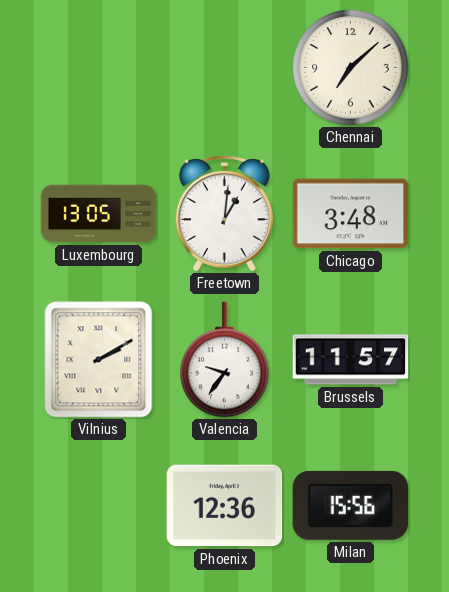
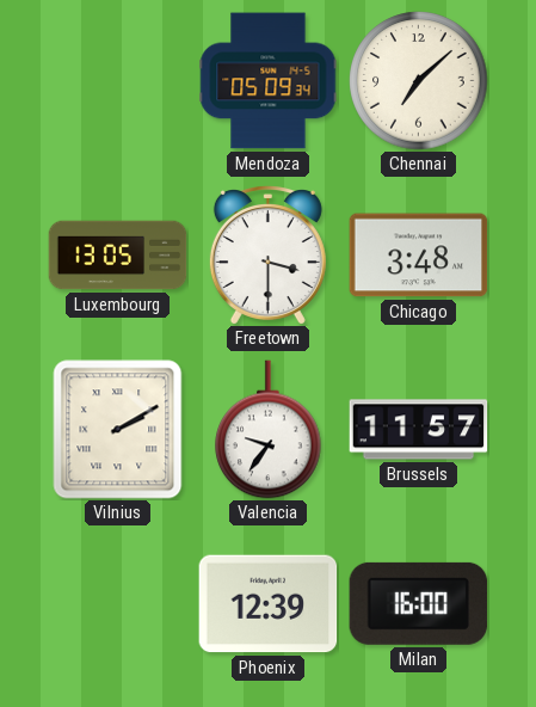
Mendoza: none -> 05:09
Freetown: 1:01 -> 3:30
Phoenix: 12:36 -> 12:39
Milan: 15:56 -> 16:00
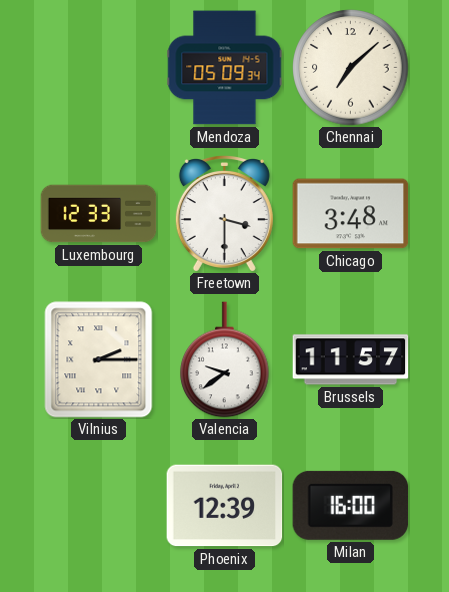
Luxembourg: 13:05 -> 12:33
Vilnius: 2:10 -> 2:15
Valencia: 9:36 -> 9:39
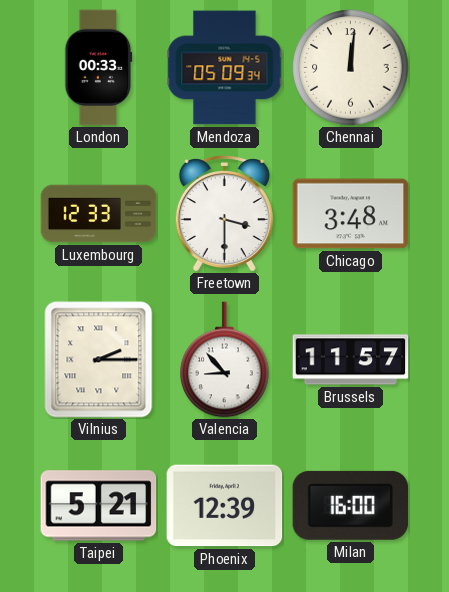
London: none -> 00:33
Chennai: 7:08 -> 12:01
Valencia: 9:39 -> 8:53
Taipei: none -> 5:21
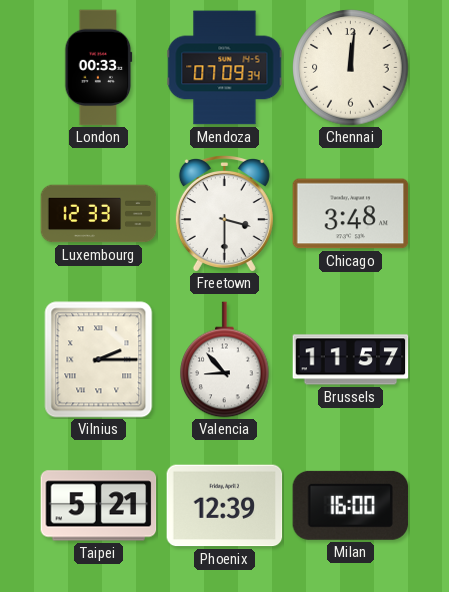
Mendoza: 05:09 -> 07:09
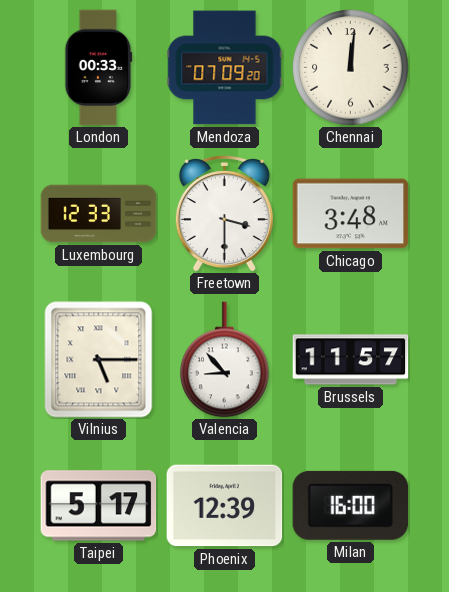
Mendoza: 07:09:34 -> 07:09:20
Vilnius: 2:15 -> 5:15
Taipei: 5:21 -> 5:17
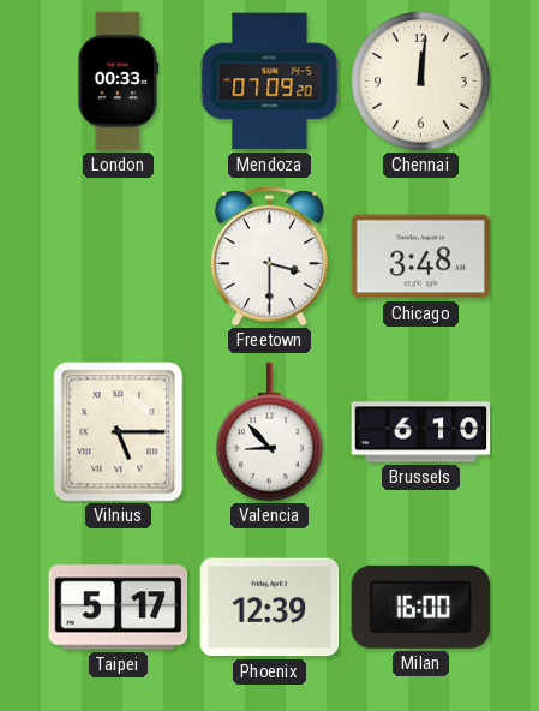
Luxembourg: 12:33 -> none
Brussels: 11:57 -> 6:10
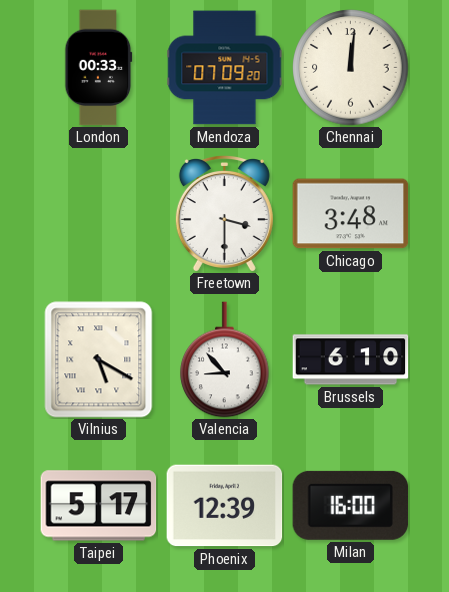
Vilnius: 5:15 -> 5:20
